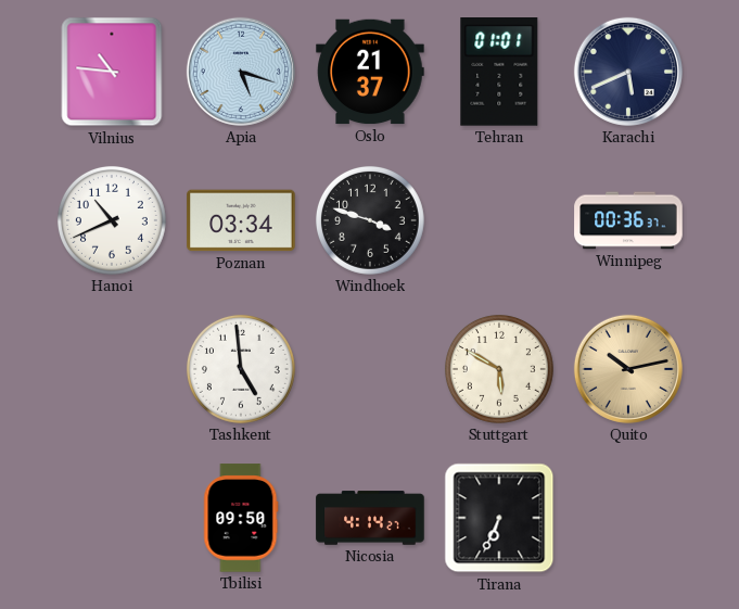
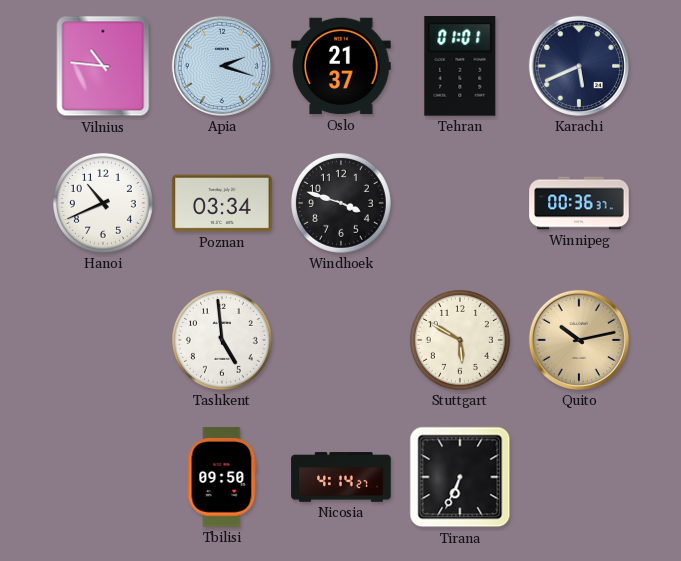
Apia: 5:18 -> 2:18
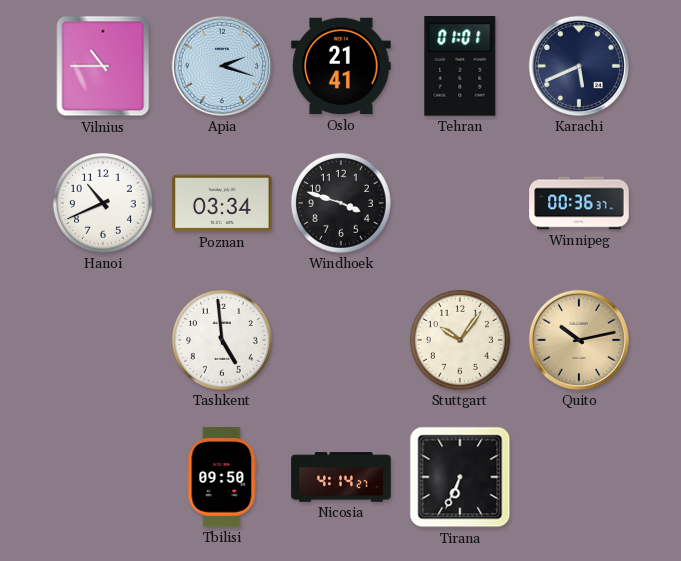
Vilnius: 10:46 -> 10:45
Oslo: 21:37 -> 21:41
Stuttgart: 5:50 -> 10:06
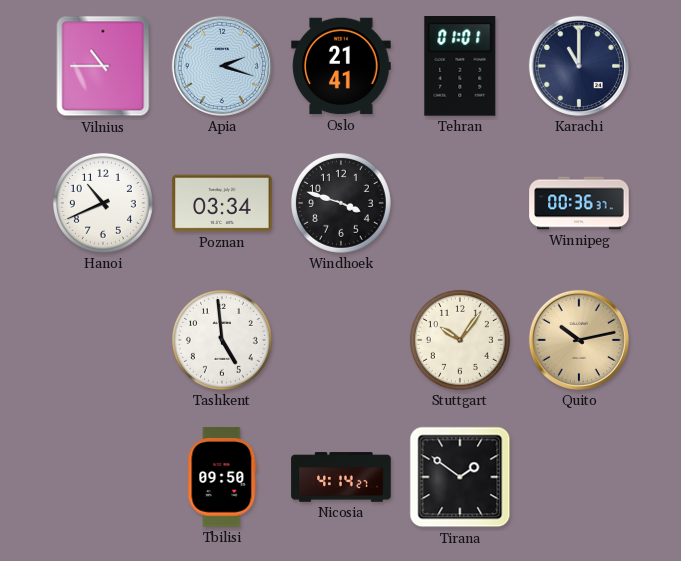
Karachi: 5:41 -> 11:00
Tirana: 6:34 -> 1:51
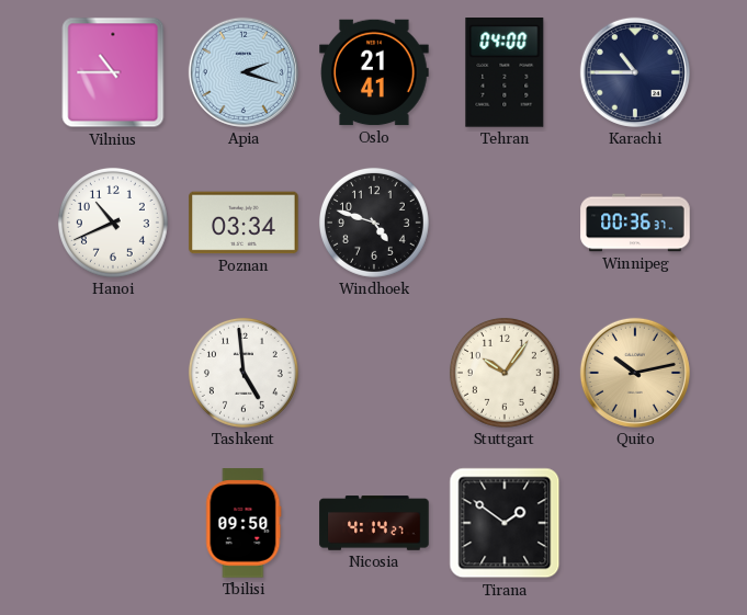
Tehran: 01:01 -> 04:00
Karachi: 11:00 -> 10:45
Windhoek: 3:48 -> 4:48
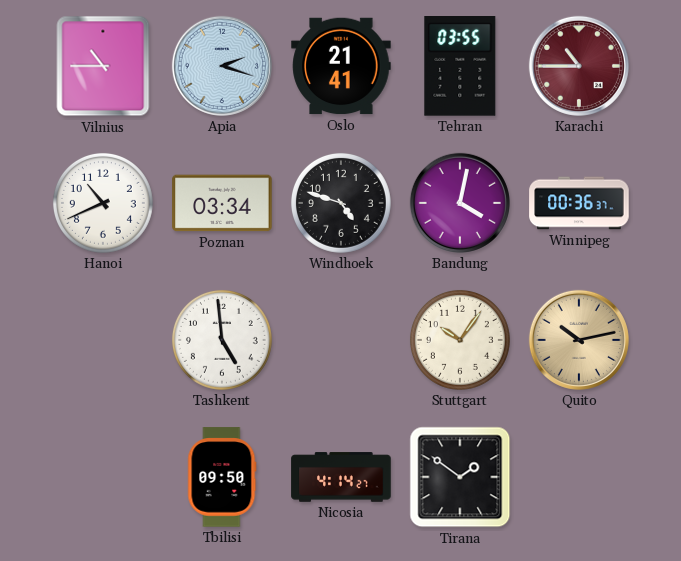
Tehran: 04:00 -> 03:55
Karachi dial: navy -> burgundy
Bandung: none -> 4:02
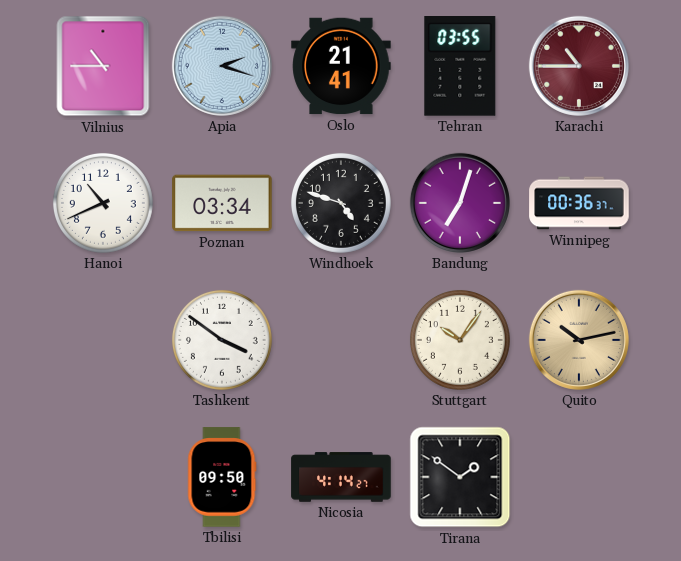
Bandung: 4:02 -> 7:03
Tashkent: 4:59 -> 3:51
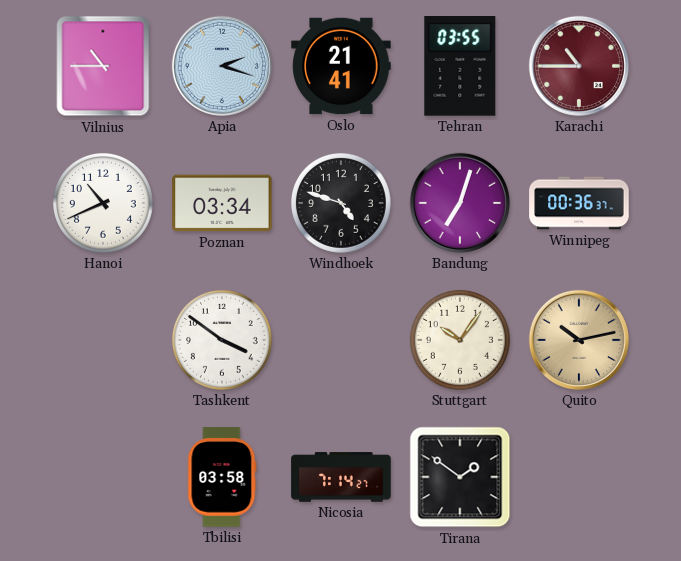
Tbilisi: 09:50 -> 03:58
Nicosia: 4:14 -> 7:14
